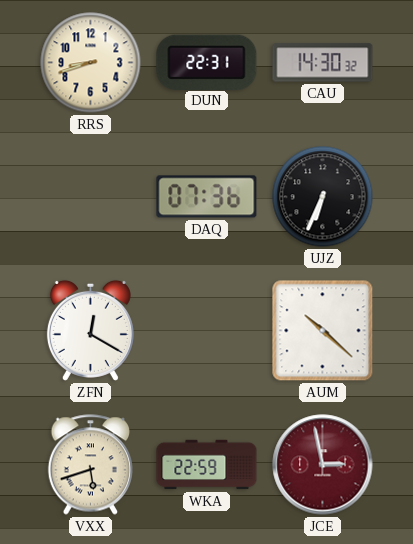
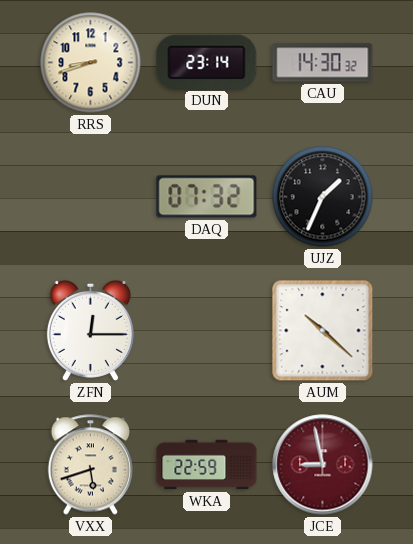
DUN: 22:31 -> 23:14
DAQ: 07:36 -> 07:32
UJZ: 6:34 -> 1:34
ZFN: 12:20 -> 12:15
JCE: 2:58 -> 8:58
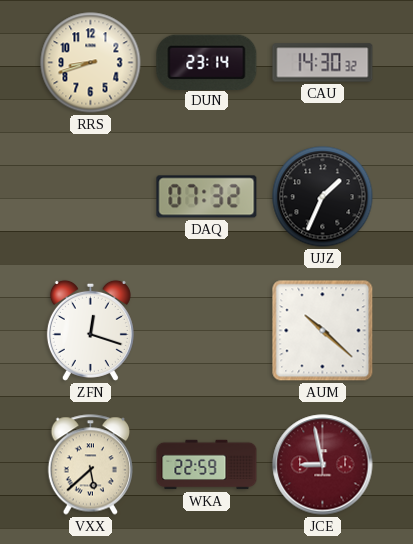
ZFN: 12:15 -> 12:18
VXX: 5:42 -> 5:38
